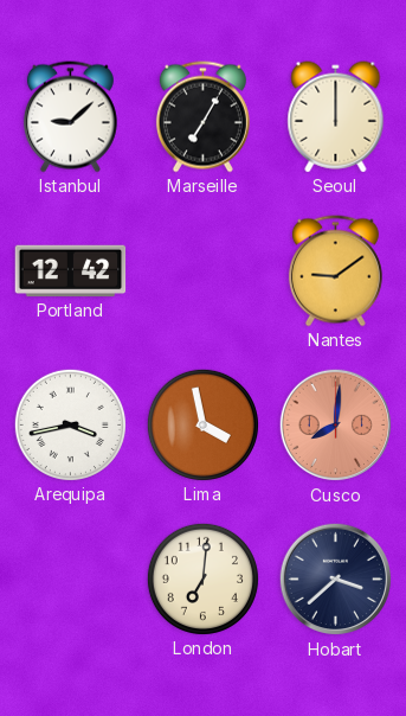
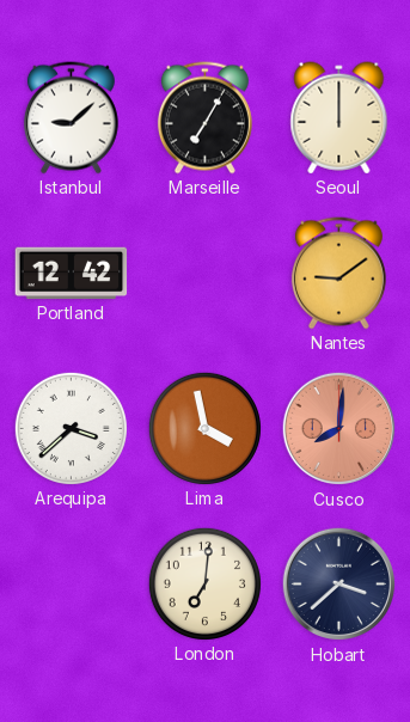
Arequipa: 3:43 -> 3:38
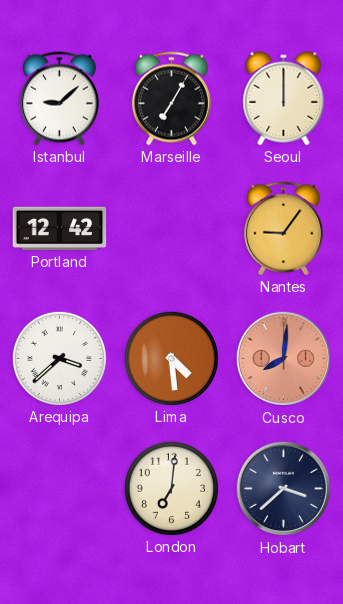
Nantes: 9:09 -> 9:06
Lima: 3:58 -> 4:29
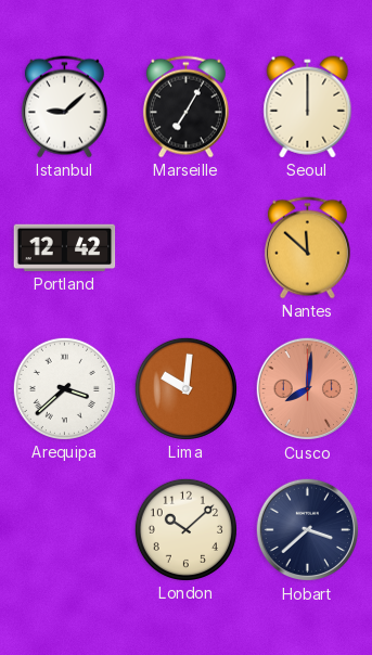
Nantes: 9:06 -> 11:52
Lima: 4:29 -> 10:01
London: 7:01 -> 10:08
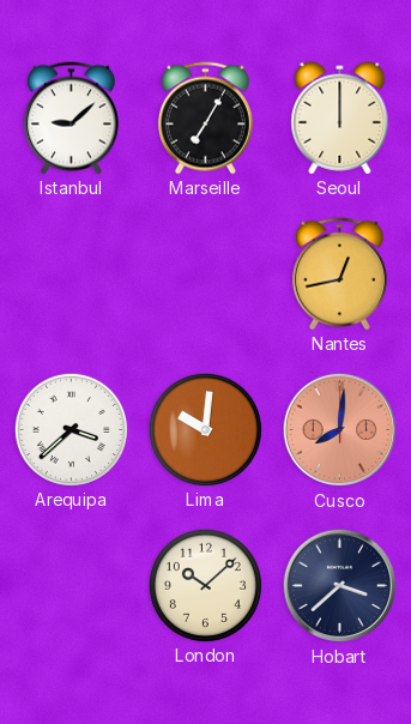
Portland: 12:42 -> none
Nantes: 11:52 -> 12:43
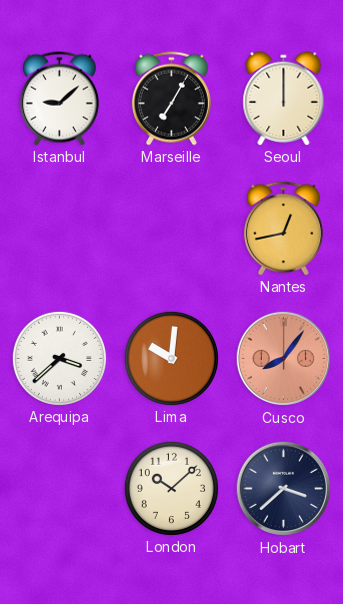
Cusco: 8:01 -> 8:06
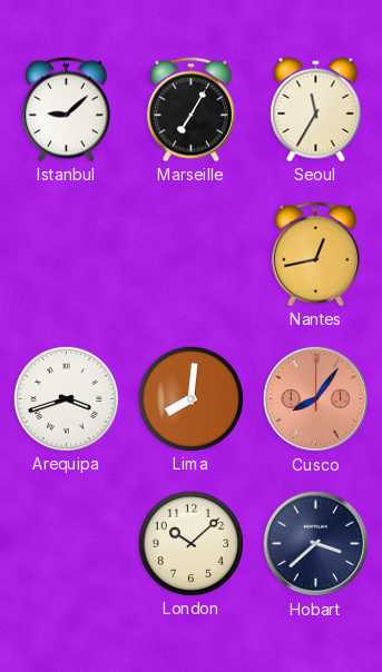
Seoul: 12:00 -> 11:35
Arequipa: 3:38 -> 3:42
Lima: 10:01 -> 8:01
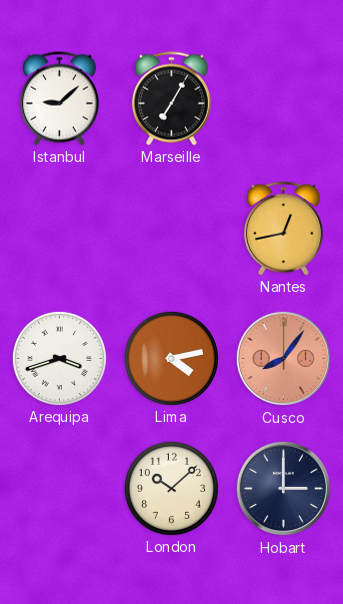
Seoul: 11:35 -> none
Lima: 8:01 -> 4:13
Hobart: 3:38 -> 3:00
